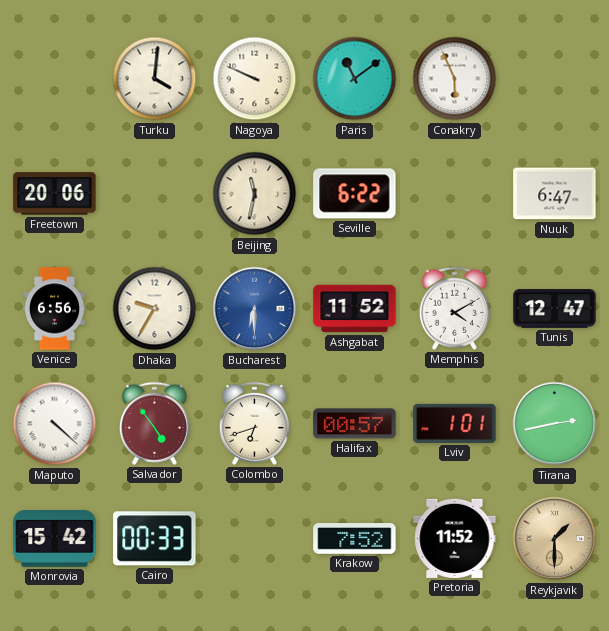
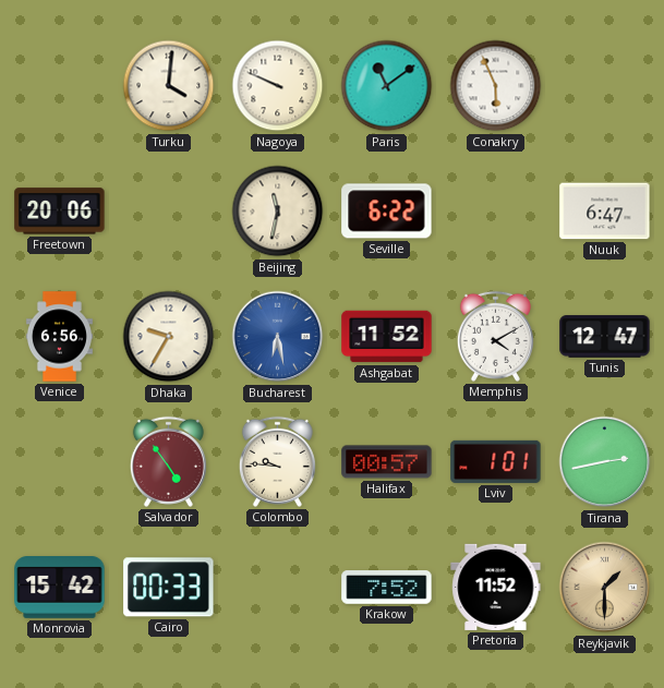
Bucharest: 6:30 -> 6:28
Maputo: 4:22 -> none
Colombo: 6:42 -> 9:46
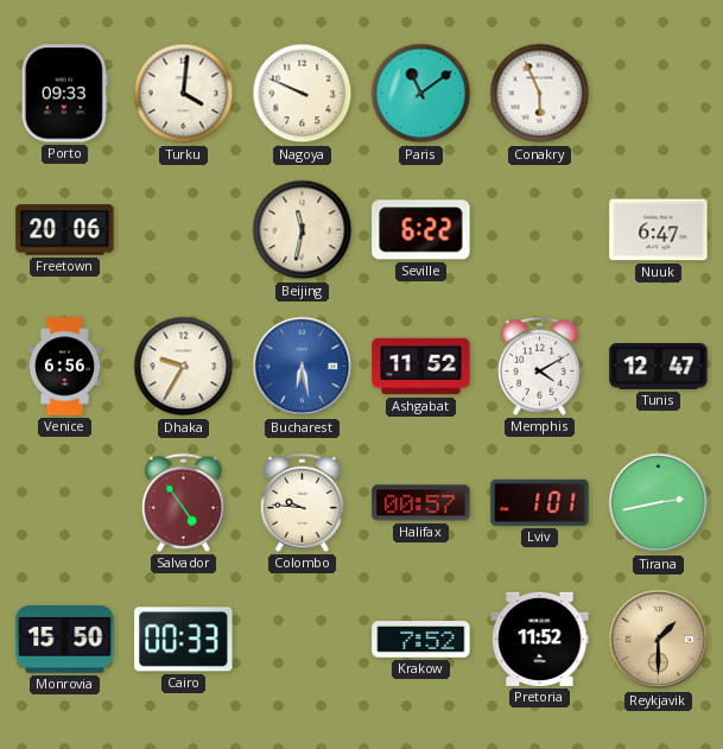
Porto: none -> 09:33
Monrovia: 15:42 -> 15:50
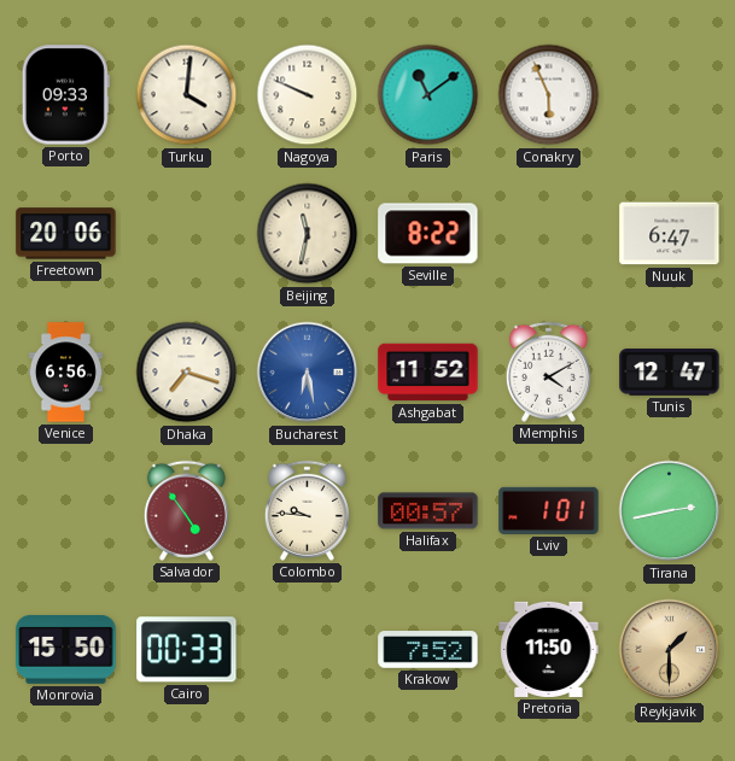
Seville: 6:22 -> 8:22
Dhaka: 9:35 -> 7:18
Pretoria: 11:52 -> 11:50
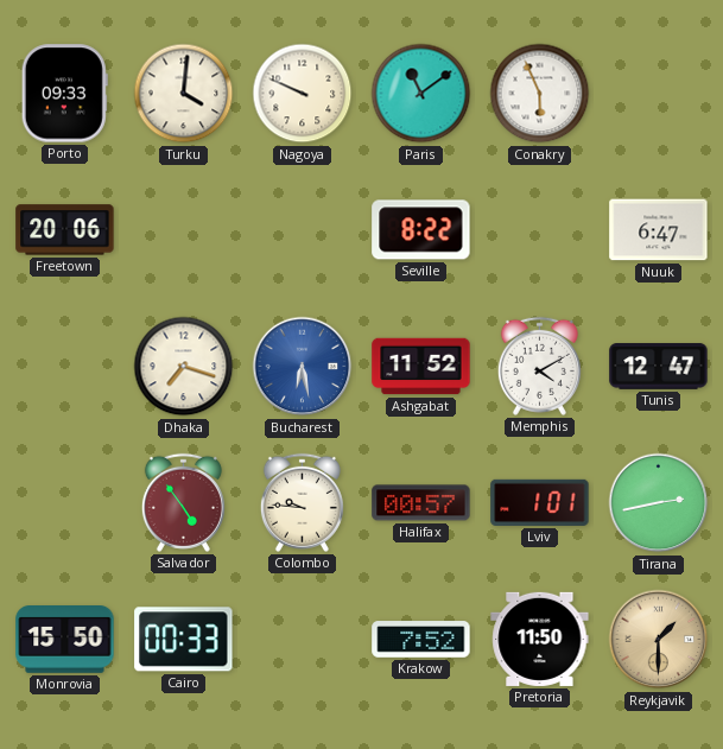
Beijing: 11:32 -> none
Venice: 6:56 -> none
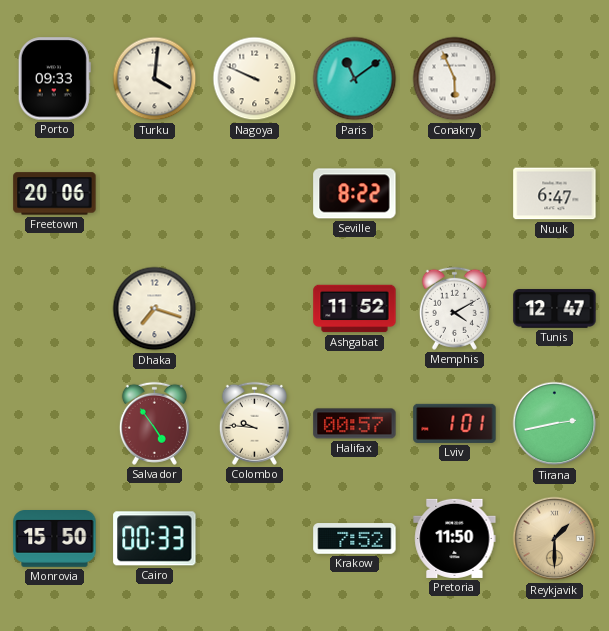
Bucharest: 6:28 -> none
